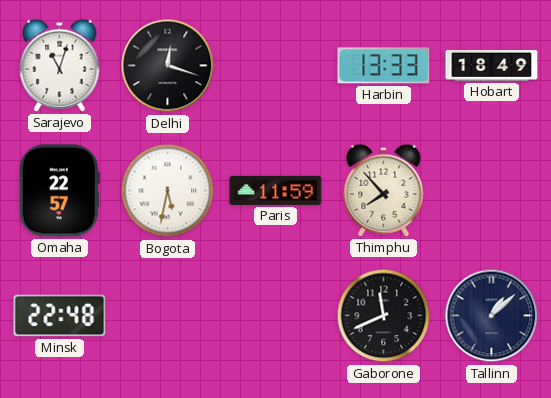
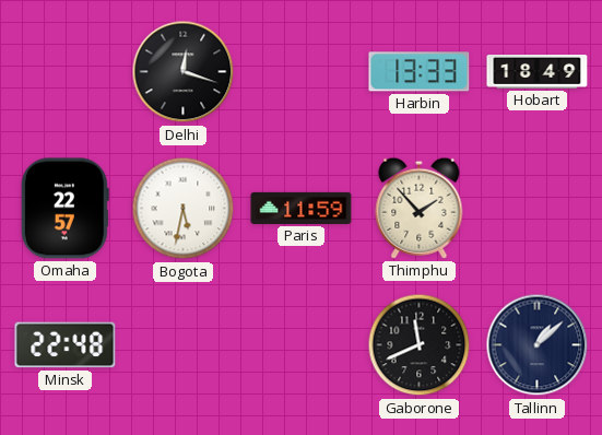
Sarajevo: 11:03 -> none
Thimphu: 7:53 -> 1:53
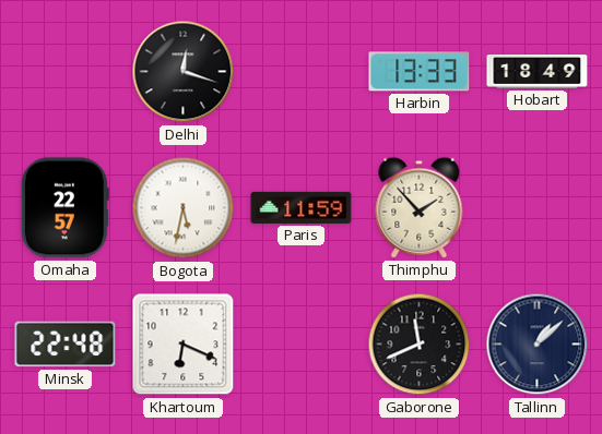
Khartoum: none -> 6:19
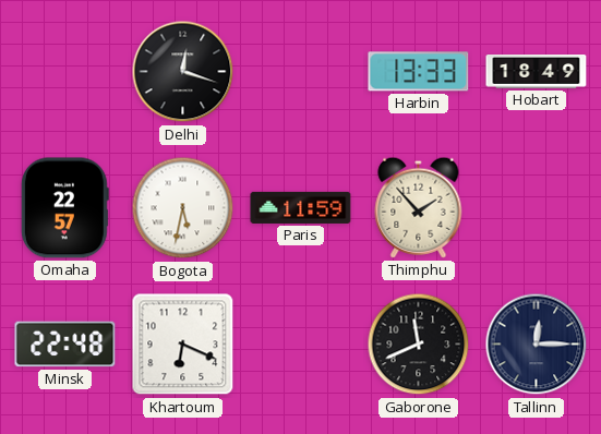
Tallinn: 1:08 -> 12:15
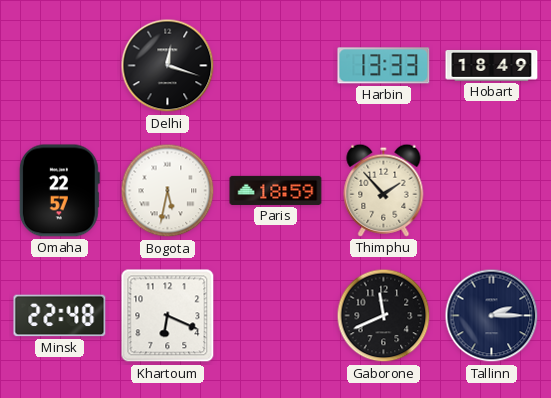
Paris: 11:59 -> 18:59
Tallinn: 12:15 -> 2:15
